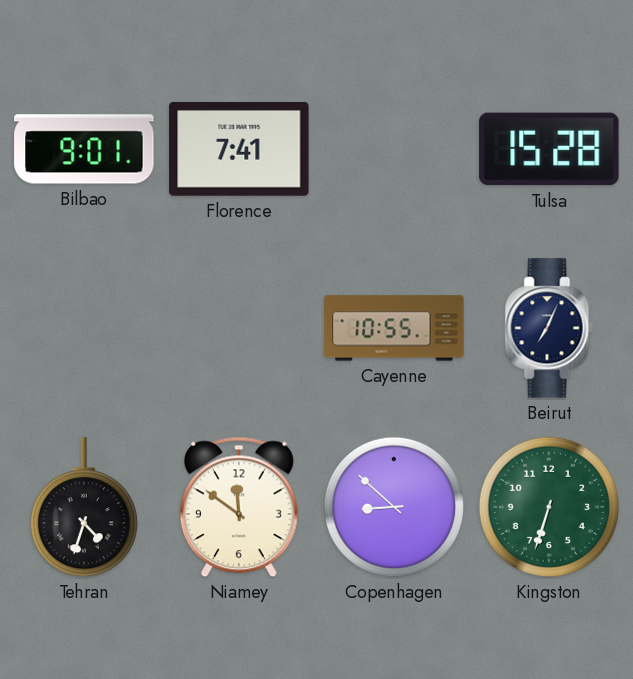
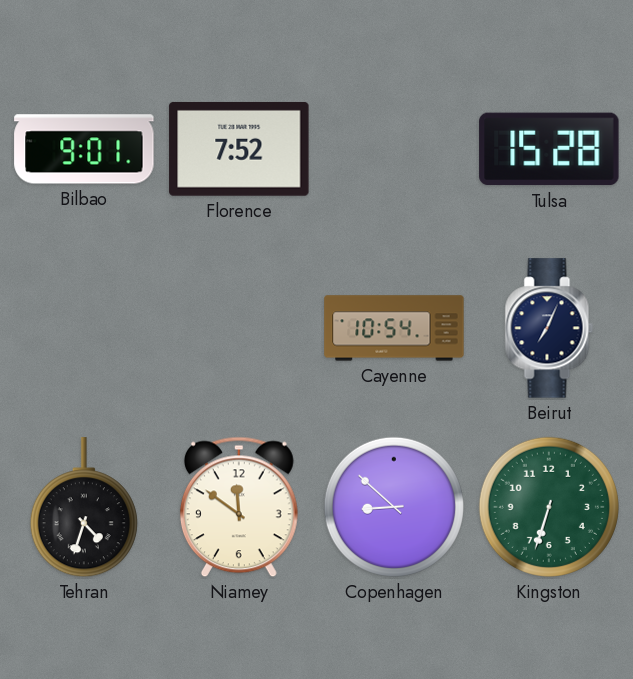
Florence: 7:41 -> 7:52
Cayenne: 10:55 -> 10:54
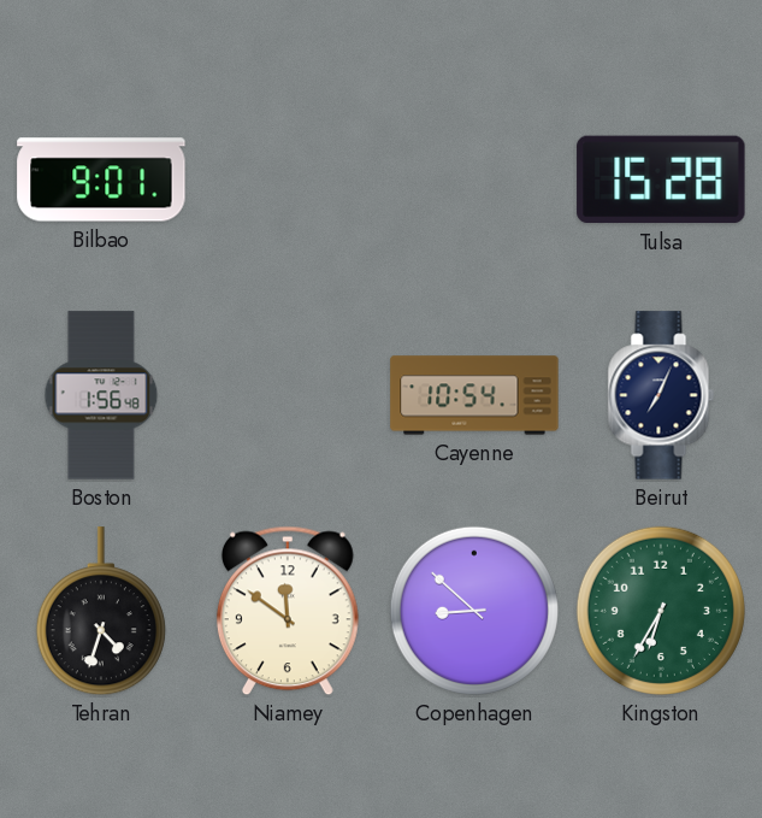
Florence: 7:52 -> none
Boston: none -> 1:56
Kingston: 6:33 -> 6:35
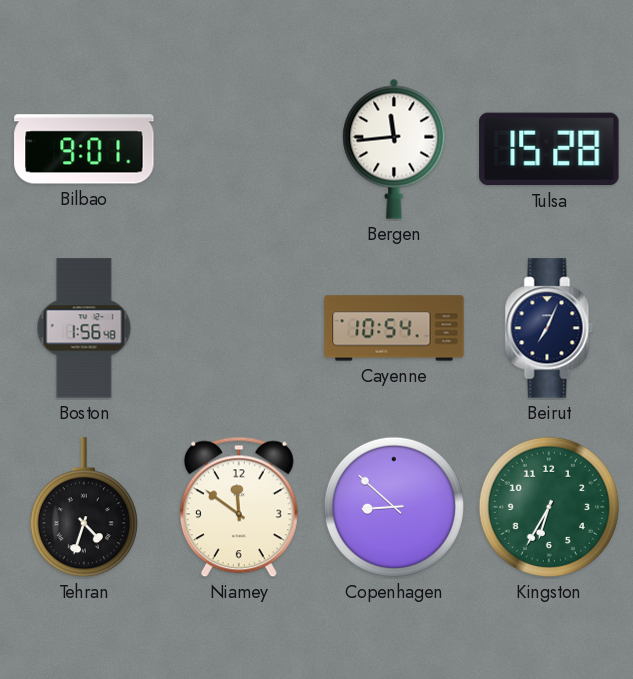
Bergen: none -> 11:44
